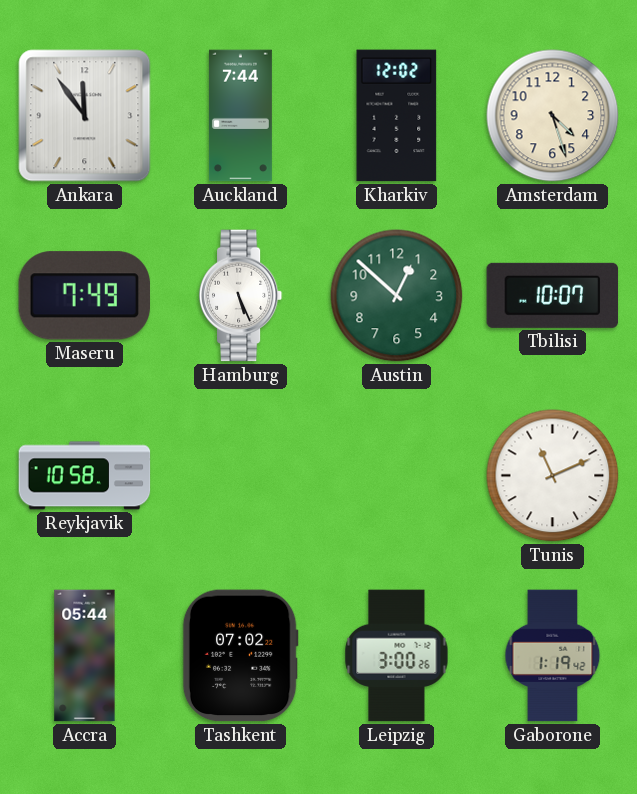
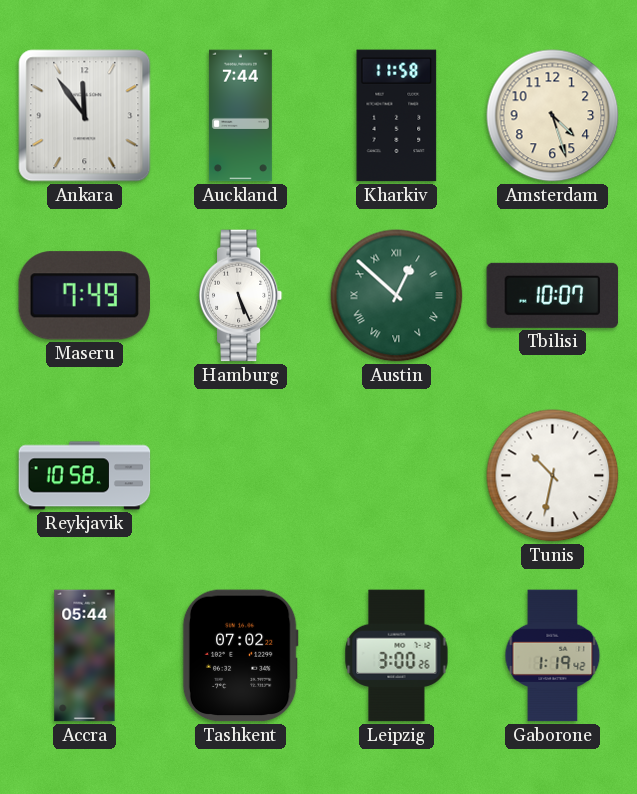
Kharkiv: 12:02 -> 11:58
Austin numerals: Arabic -> Roman
Tunis: 11:11 -> 10:32
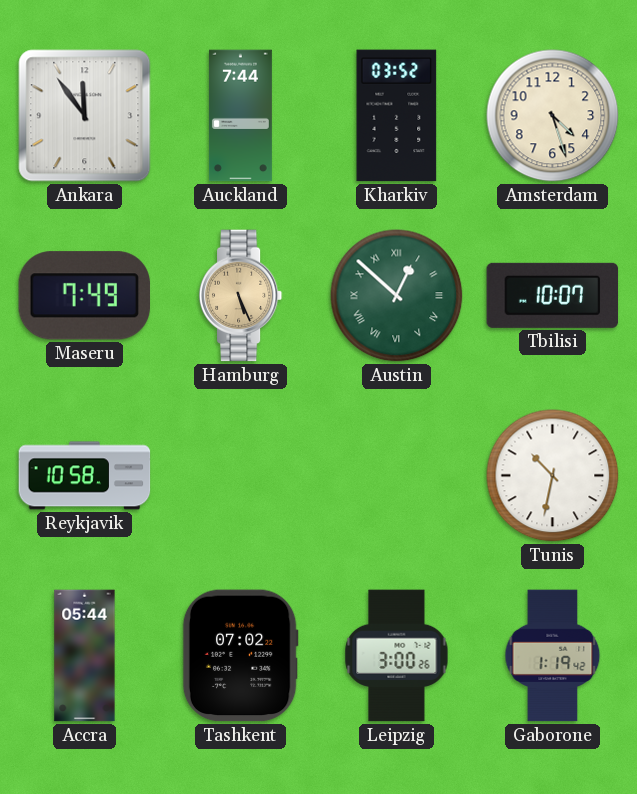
Kharkiv: 11:58 -> 03:52
Hamburg dial: white -> champagne
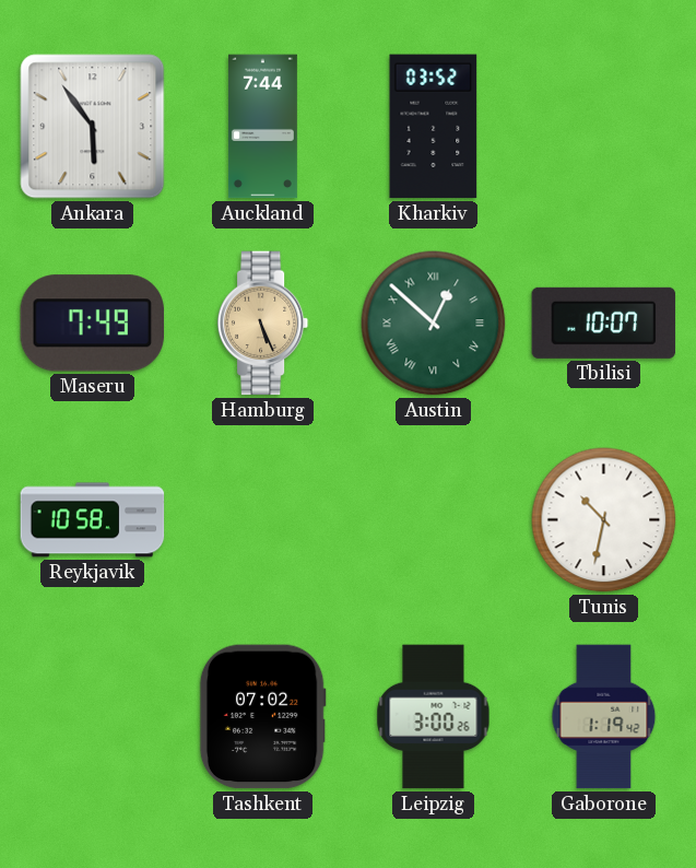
Ankara: 11:54 -> 5:54
Amsterdam: 4:27 -> none
Accra: 05:44 -> none
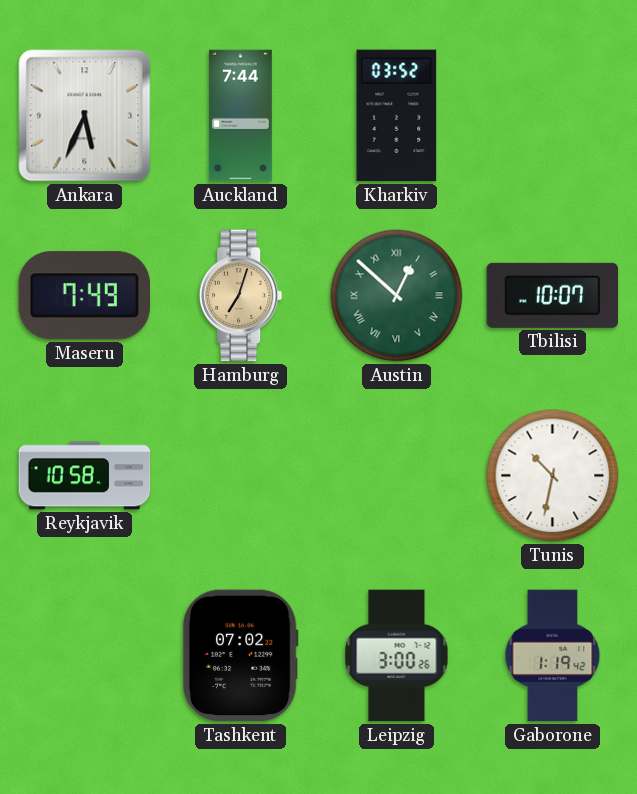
Ankara: 5:54 -> 5:34
Hamburg: 5:26 -> 7:03
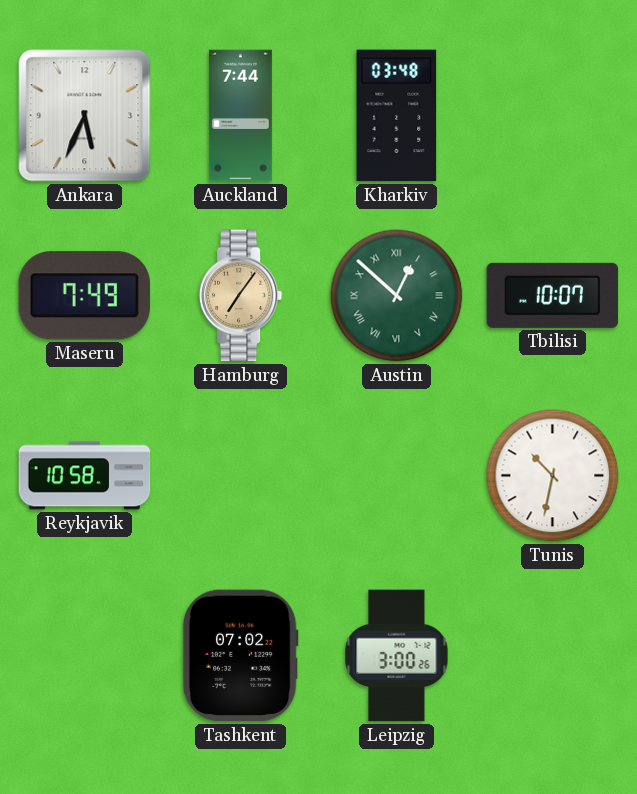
Kharkiv: 03:52 -> 03:48
Hamburg: 7:03 -> 7:06
Gaborone: 1:19 -> none
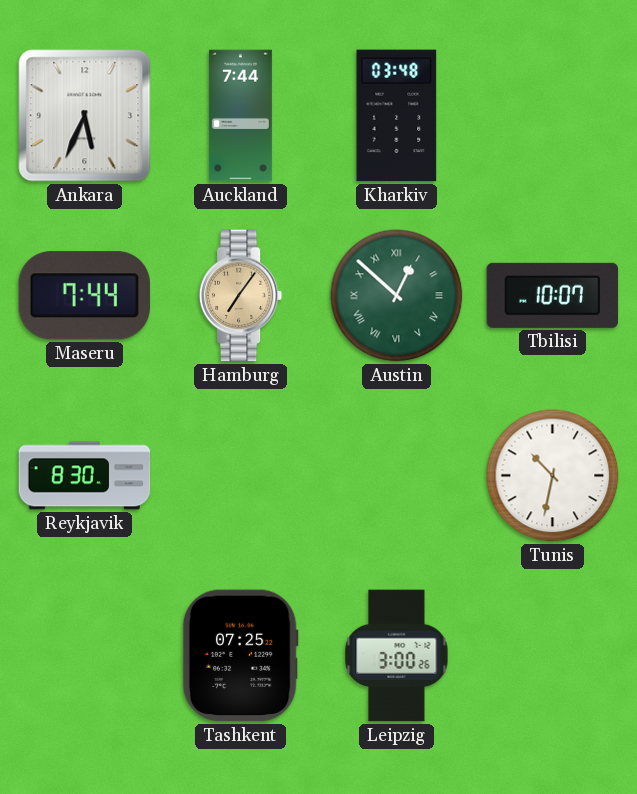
Maseru: 7:49 -> 7:44
Reykjavik: 10:58 -> 8:30
Tashkent: 07:02 -> 07:25
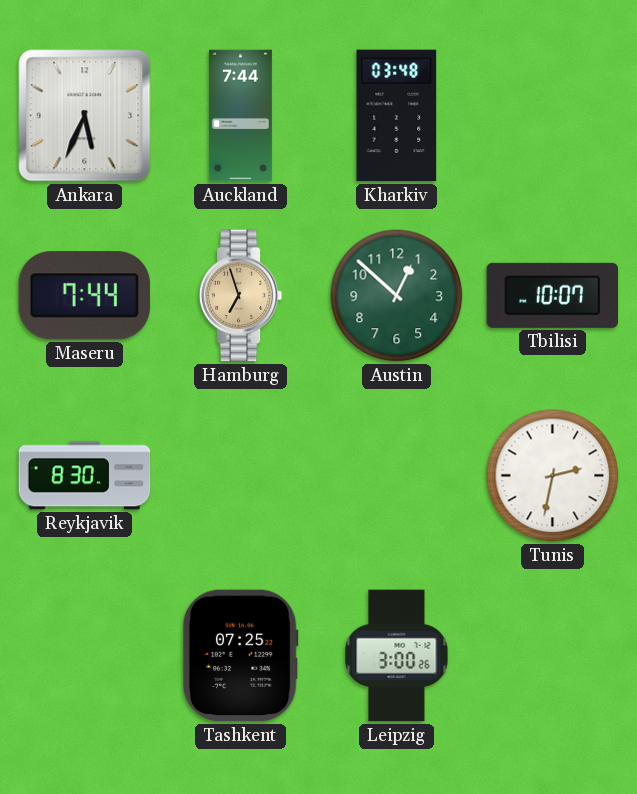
Hamburg: 7:06 -> 6:57
Austin numerals: Roman -> Arabic
Tunis: 10:32 -> 2:32
